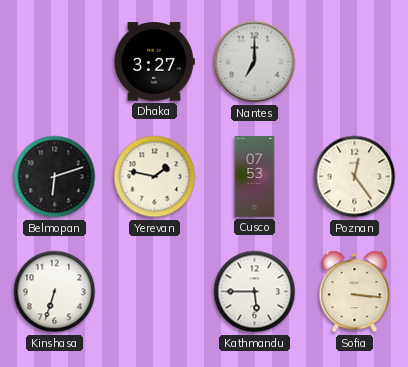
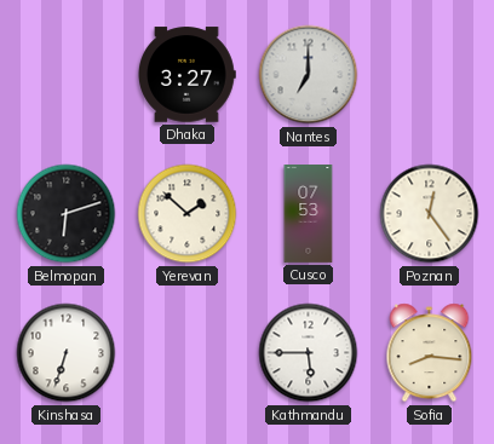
Yerevan: 1:47 -> 1:52
Sofia: 3:16 -> 8:16
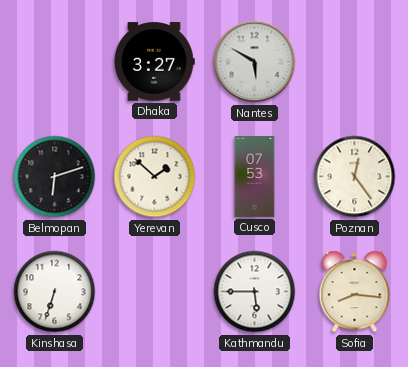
Nantes: 7:00 -> 5:50
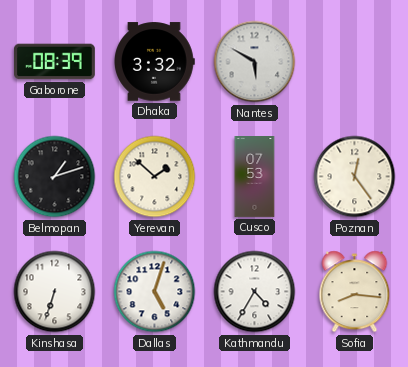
Gaborone: none -> 08:39
Dhaka: 3:27 -> 3:32
Belmopan: 6:12 -> 1:12
Dallas: none -> 5:03
Kathmandu: 5:45 -> 4:35
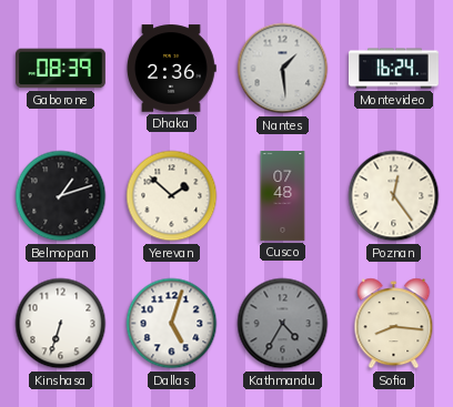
Dhaka: 3:32 -> 2:36
Nantes: 5:50 -> 1:29
Montevideo: none -> 16:24
Cusco: 07:53 -> 07:48
Kathmandu dial: white -> grey
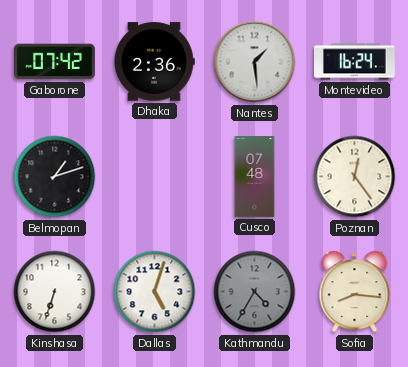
Gaborone: 08:39 -> 07:42
Yerevan: 1:52 -> none
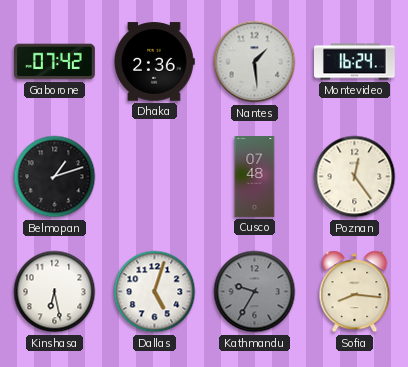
Kinshasa: 6:33 -> 6:28
Kathmandu: 4:35 -> 9:35
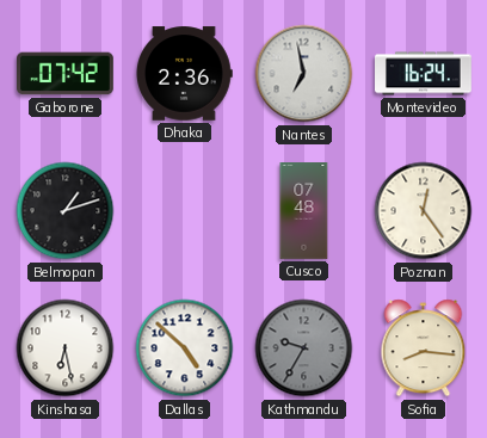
Nantes: 1:29 -> 6:58
Dallas: 5:03 -> 4:52
